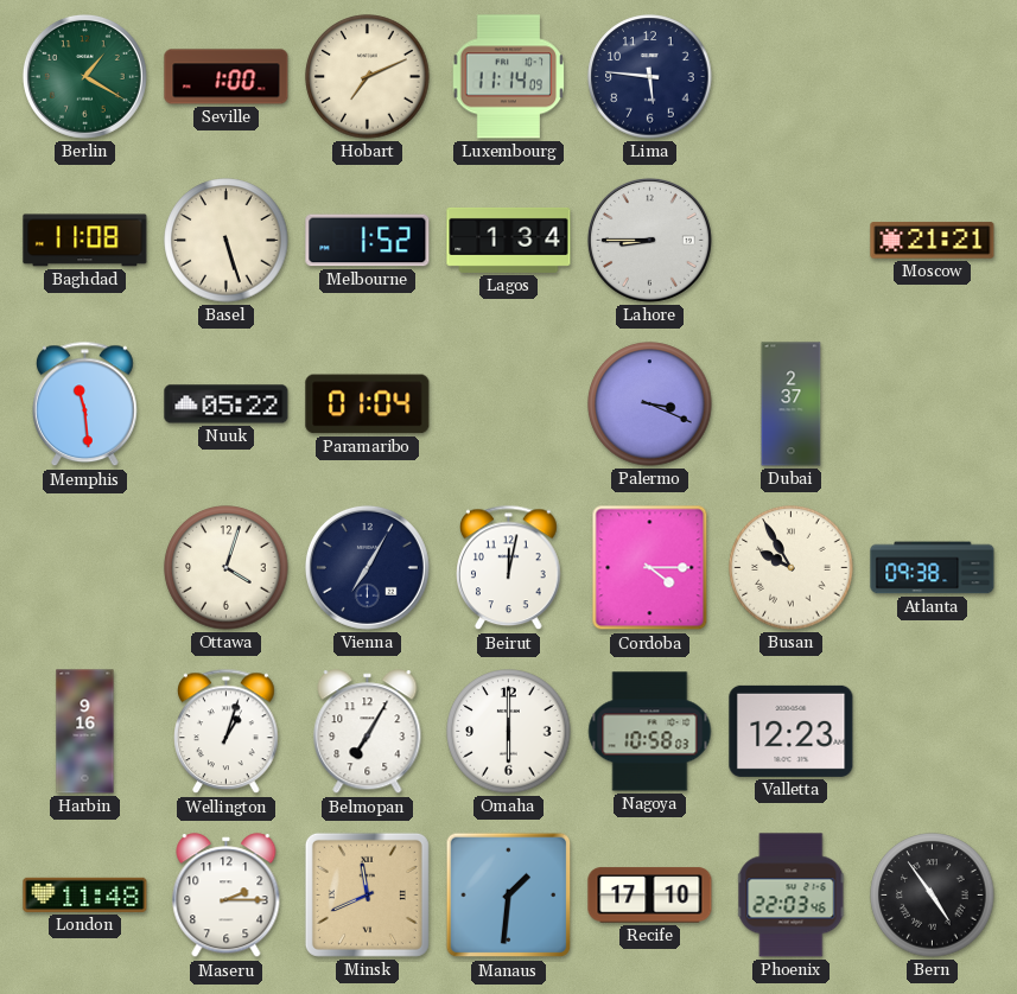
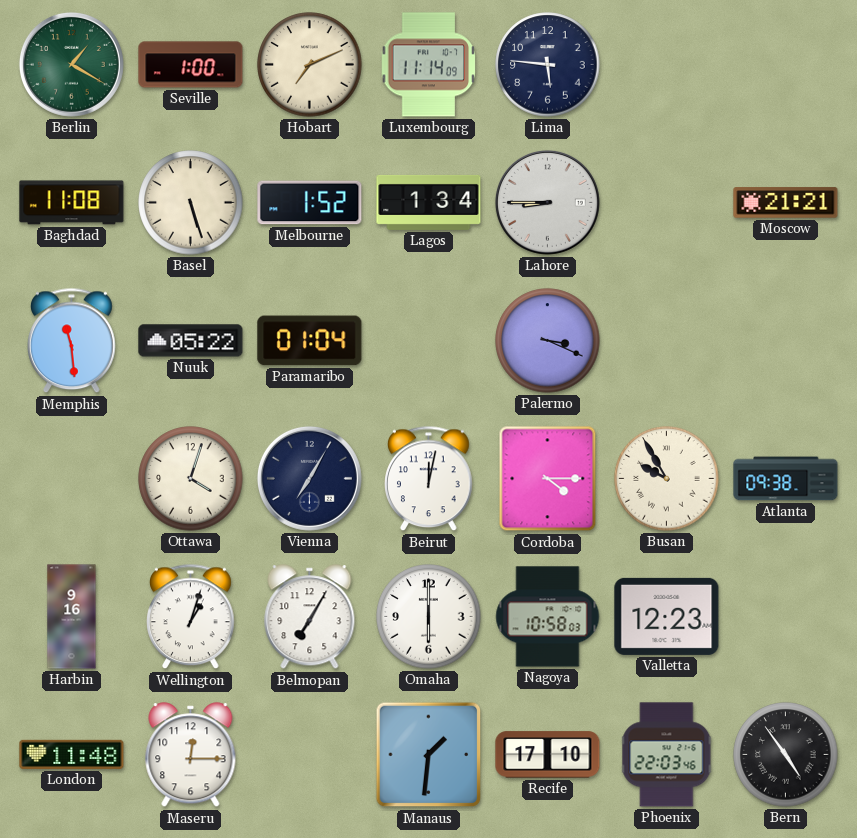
Dubai: 2:37 -> none
Maseru: 2:15 -> 12:15
Minsk: 11:41 -> none
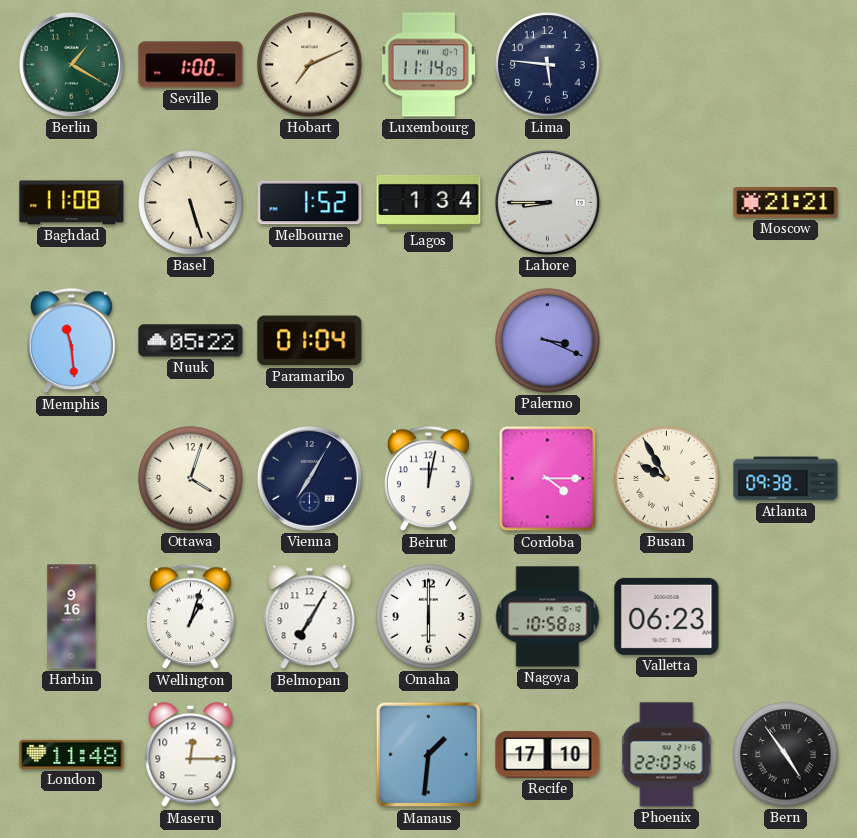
Valletta: 12:23 -> 06:23
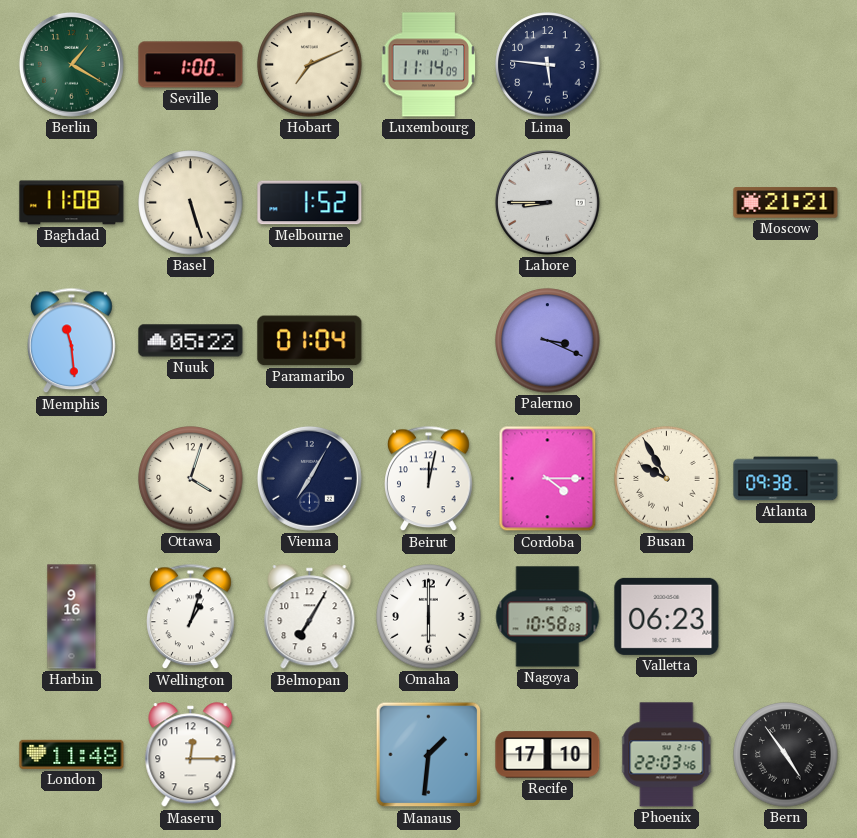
Lagos: 1:34 -> none
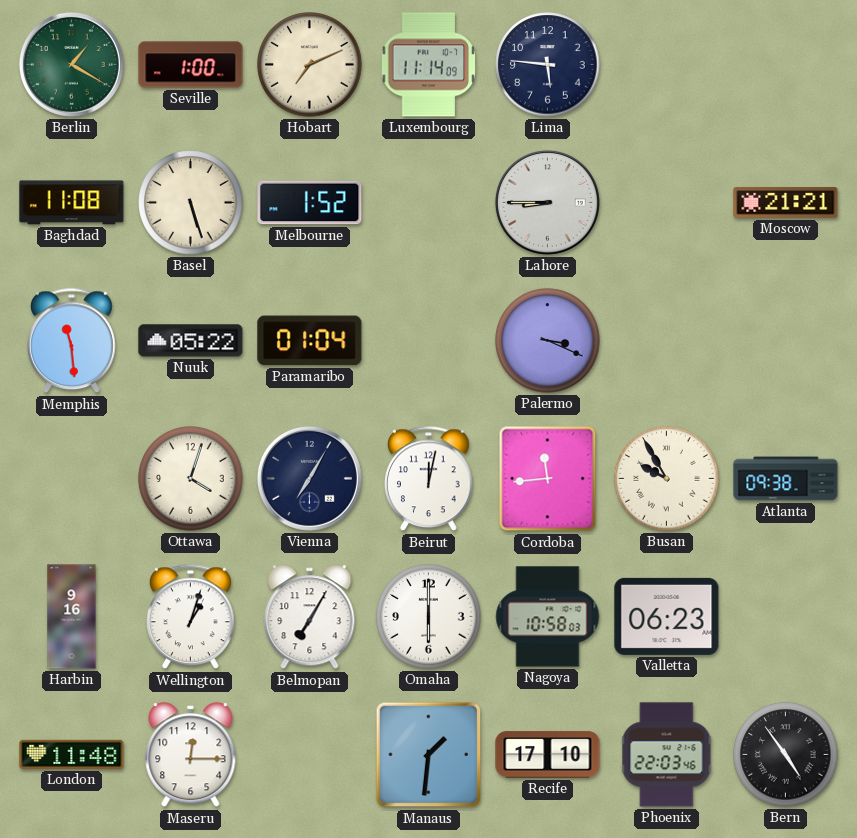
Cordoba: 4:15 -> 11:44
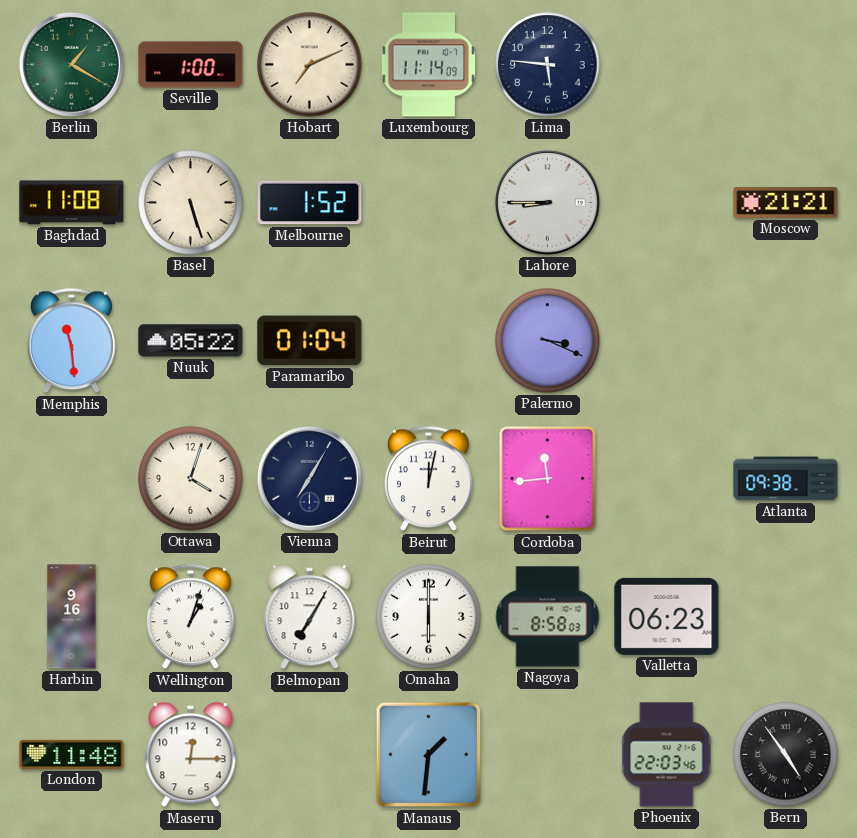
Busan: 9:55 -> none
Nagoya: 10:58 -> 8:58
Recife: 17:10 -> none
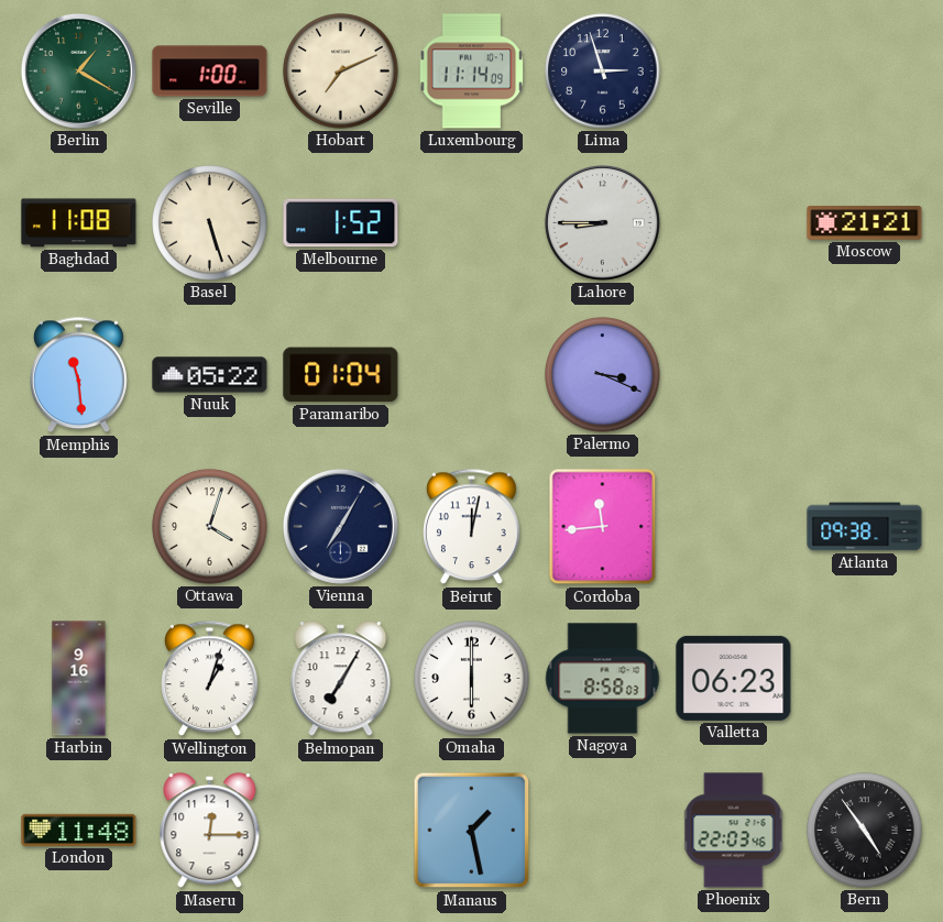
Lima: 5:46 -> 2:57
Manaus: 1:31 -> 1:28
